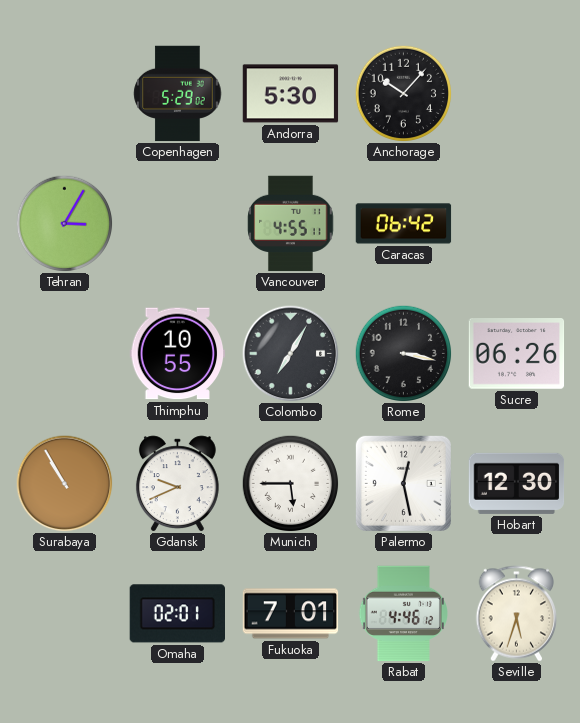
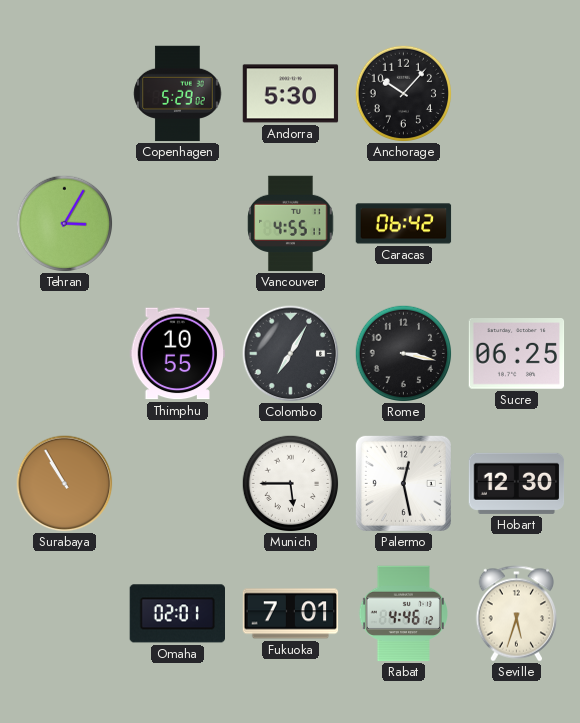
Sucre: 06:26 -> 06:25
Gdansk: 9:41 -> none
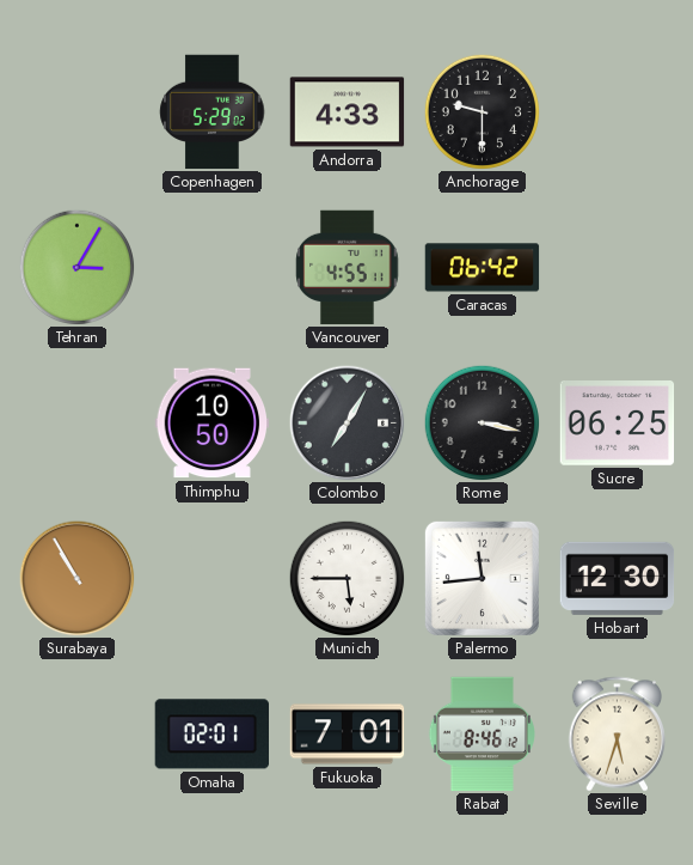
Andorra: 5:30 -> 4:33
Anchorage: 10:07 -> 9:30
Thimphu: 10:55 -> 10:50
Palermo: 12:28 -> 11:44
Rabat: 4:46 -> 8:46
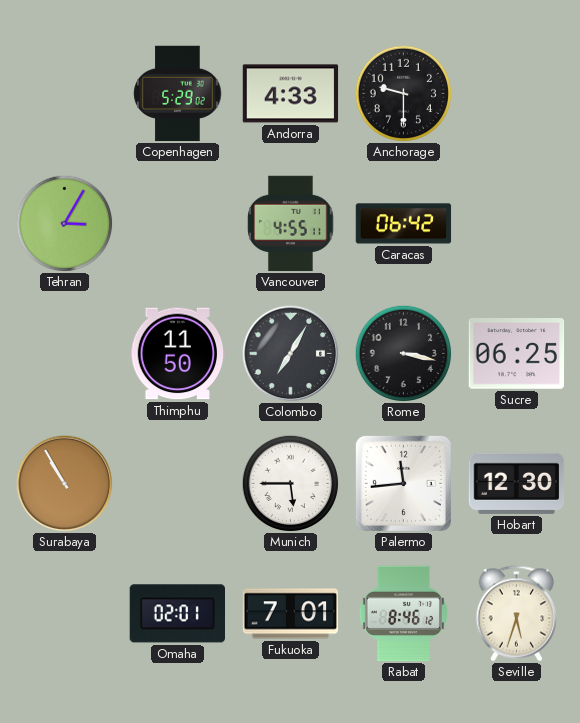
Thimphu: 10:50 -> 11:50
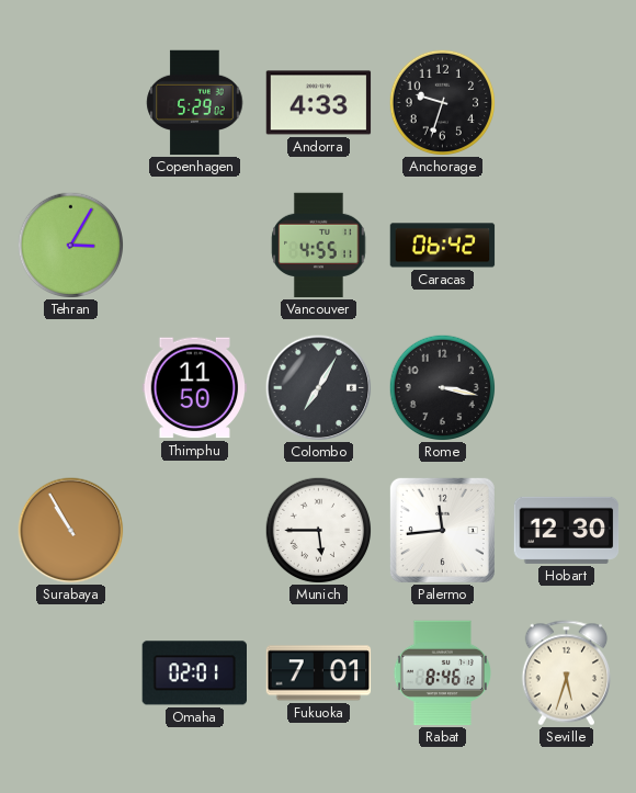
Anchorage: 9:30 -> 9:33
Sucre: 06:25 -> none
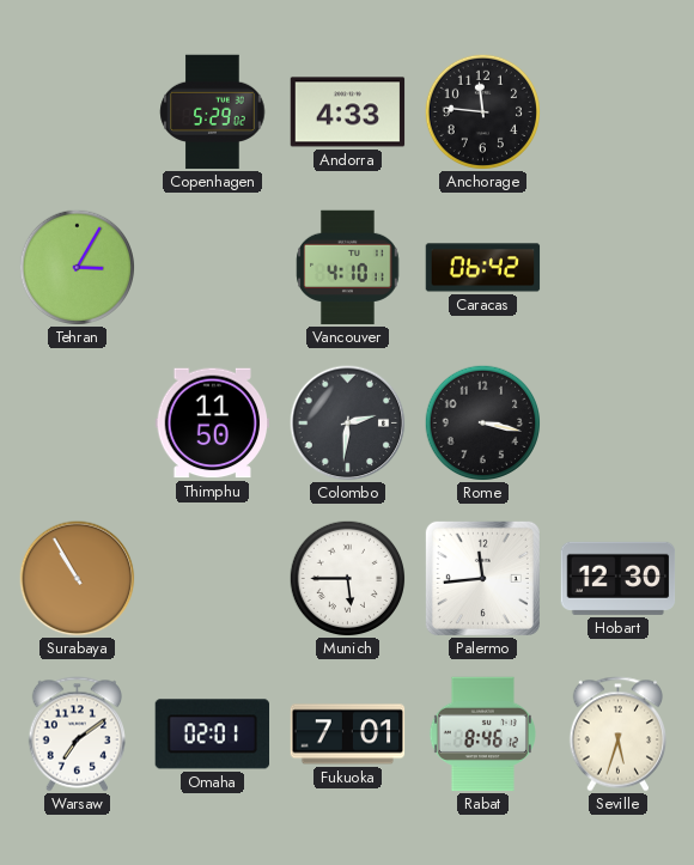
Anchorage: 9:33 -> 11:46
Vancouver: 4:55 -> 4:10
Colombo: 7:05 -> 2:31
Warsaw: none -> 7:09
